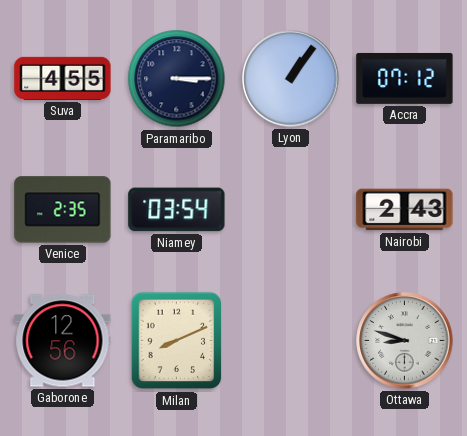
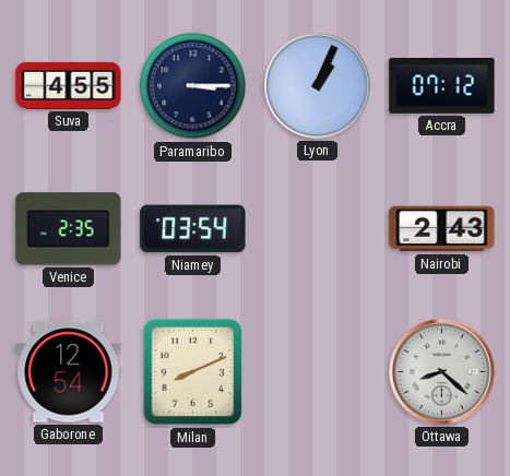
Lyon: 1:06 -> 1:04
Gaborone: 12:56 -> 12:54
Ottawa: 8:48 -> 8:22
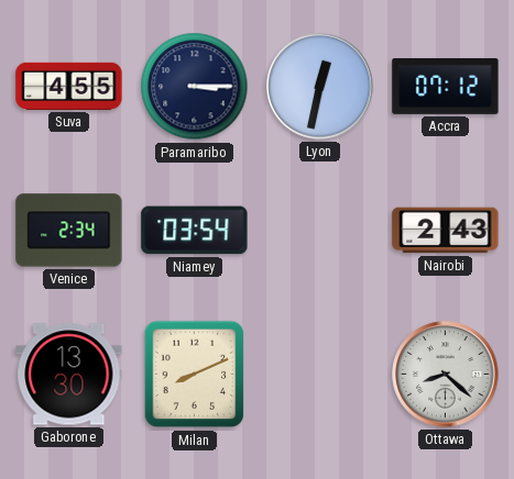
Lyon: 1:04 -> 12:32
Venice: 2:35 -> 2:34
Gaborone: 12:54 -> 13:30
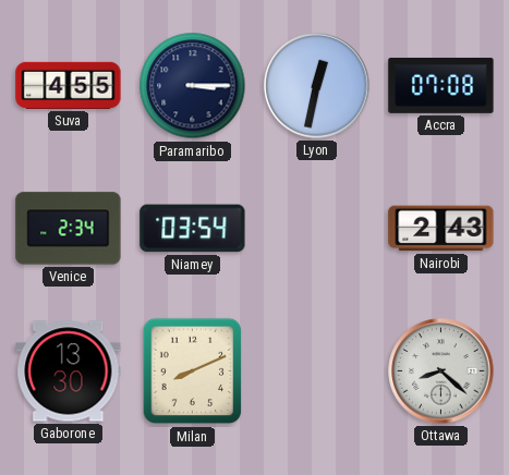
Accra: 07:12 -> 07:08
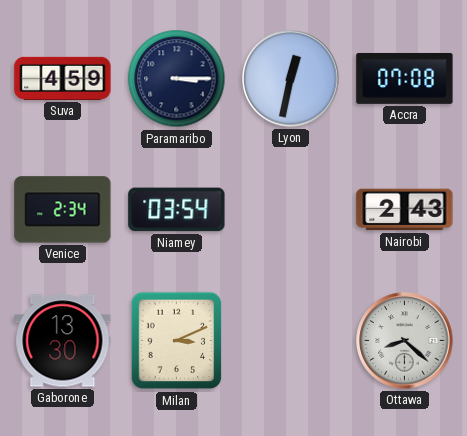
Suva: 4:55 -> 4:59
Milan: 8:11 -> 3:11
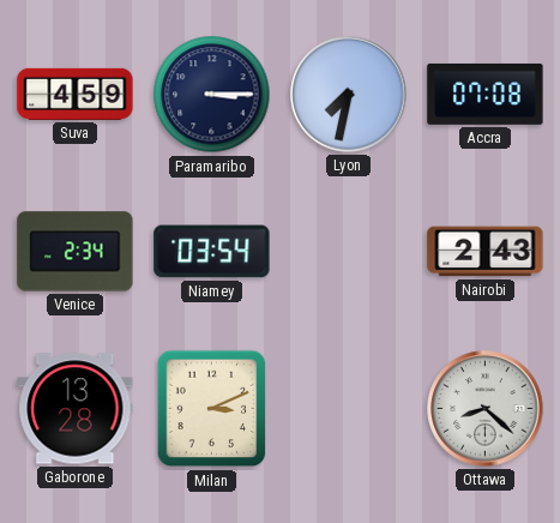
Lyon: 12:32 -> 7:32
Gaborone: 13:30 -> 13:28
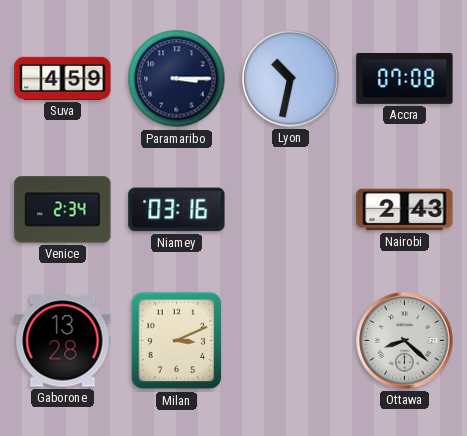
Lyon: 7:32 -> 10:32
Niamey: 03:54 -> 03:16
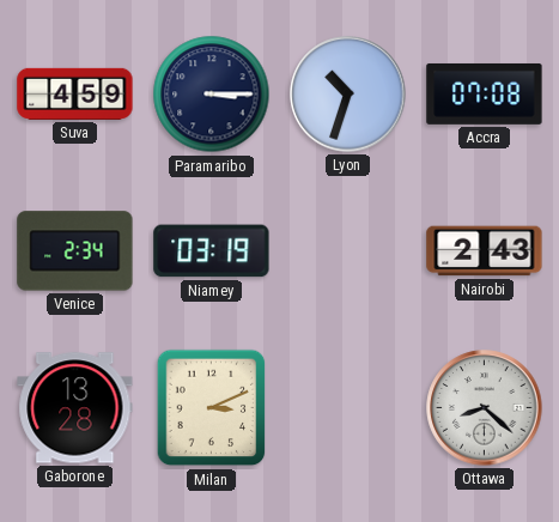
Lyon: 10:32 -> 10:33
Niamey: 03:16 -> 03:19
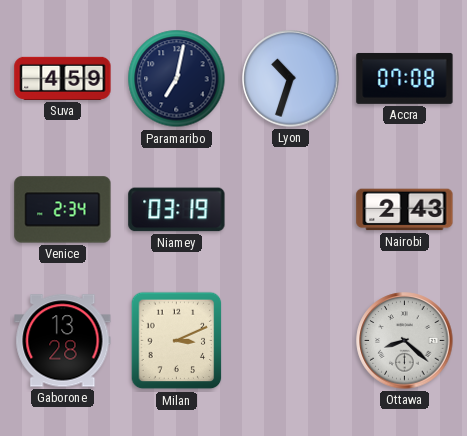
Paramaribo: 3:15 -> 7:02
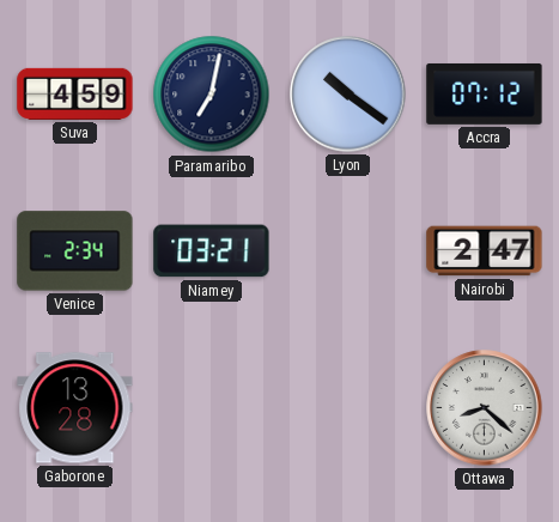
Lyon: 10:33 -> 10:21
Accra: 07:08 -> 07:12
Niamey: 03:19 -> 03:21
Nairobi: 2:43 -> 2:47
Milan: 3:11 -> none
